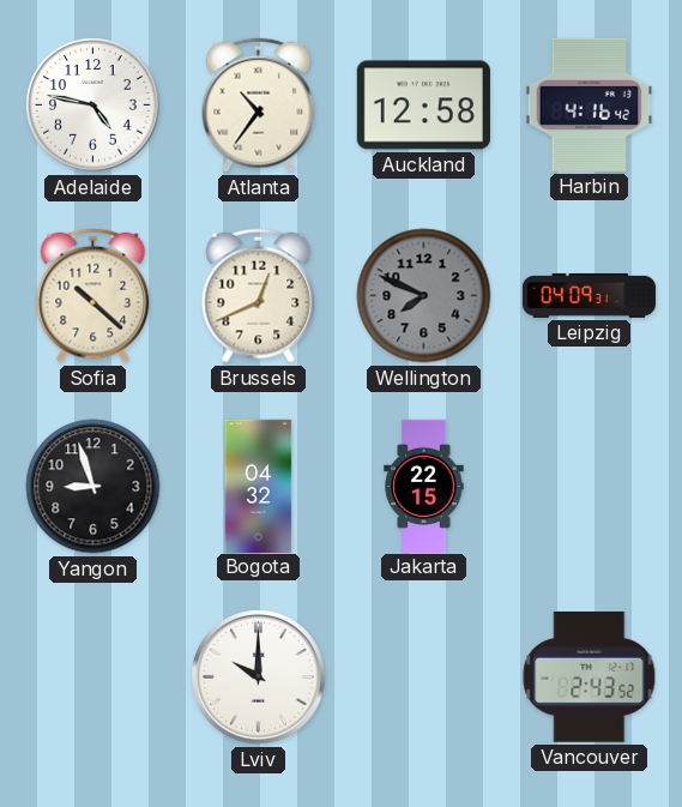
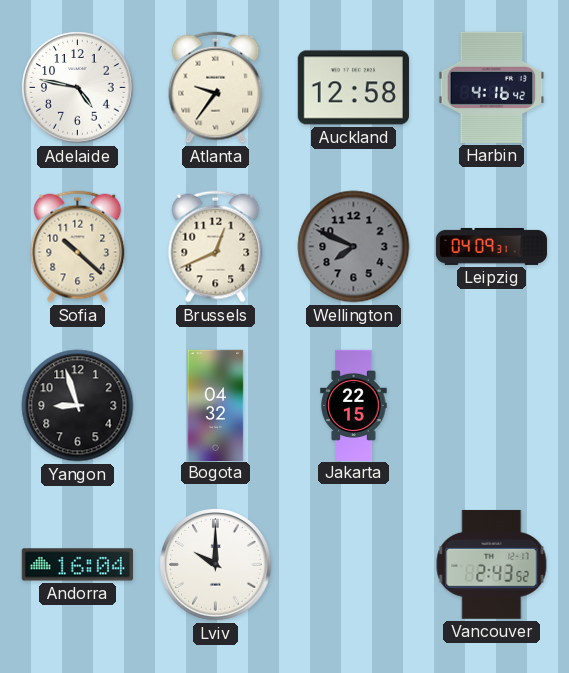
Atlanta: 10:36 -> 9:36
Andorra: none -> 16:04
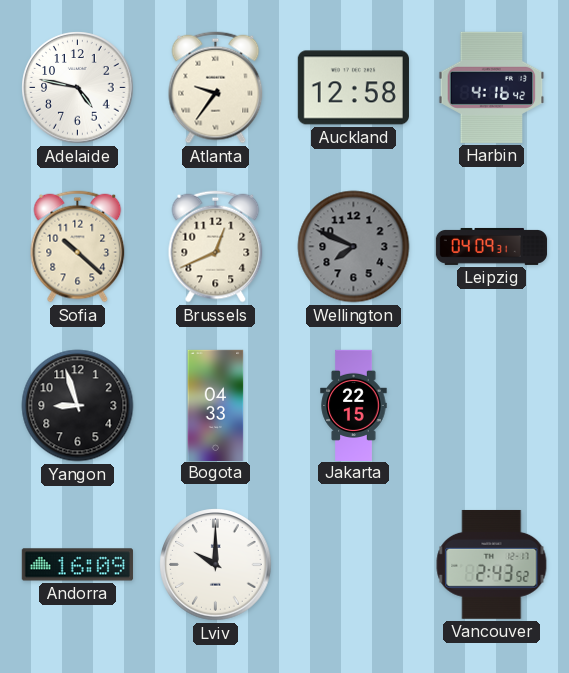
Bogota: 04:32 -> 04:33
Andorra: 16:04 -> 16:09
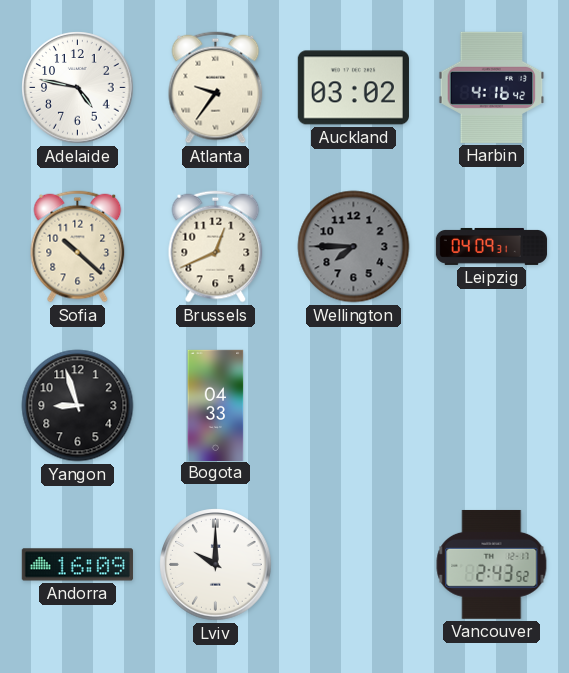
Auckland: 12:58 -> 03:02
Wellington: 7:49 -> 7:45
Jakarta: 22:15 -> none
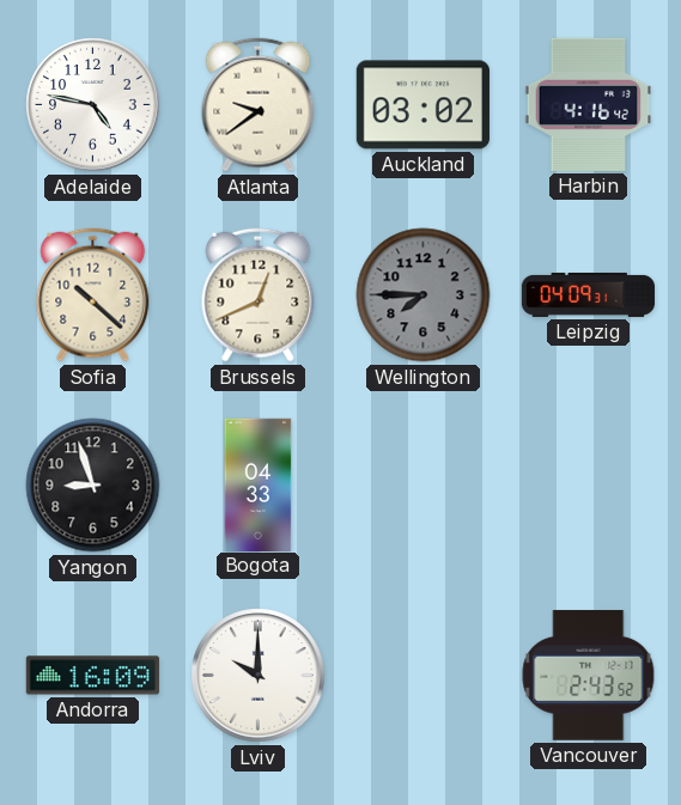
Atlanta: 9:36 -> 9:39
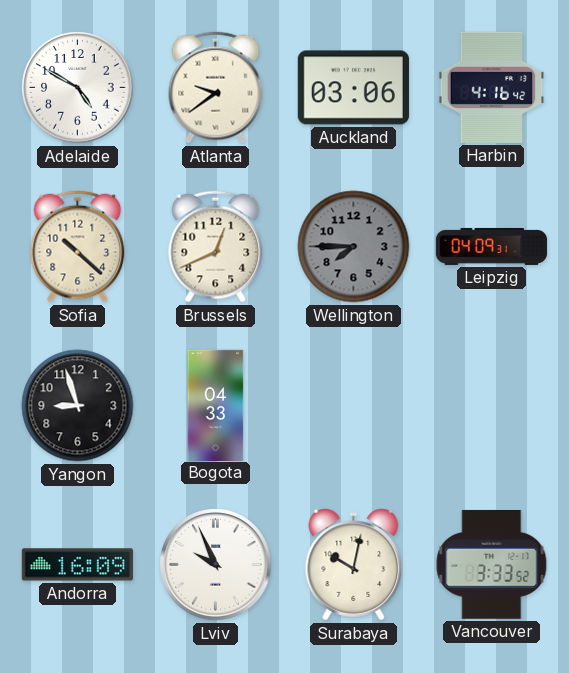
Adelaide: 4:47 -> 4:50
Auckland: 03:02 -> 03:06
Lviv: 10:00 -> 9:56
Surabaya: none -> 10:02
Vancouver: 2:43 -> 3:33
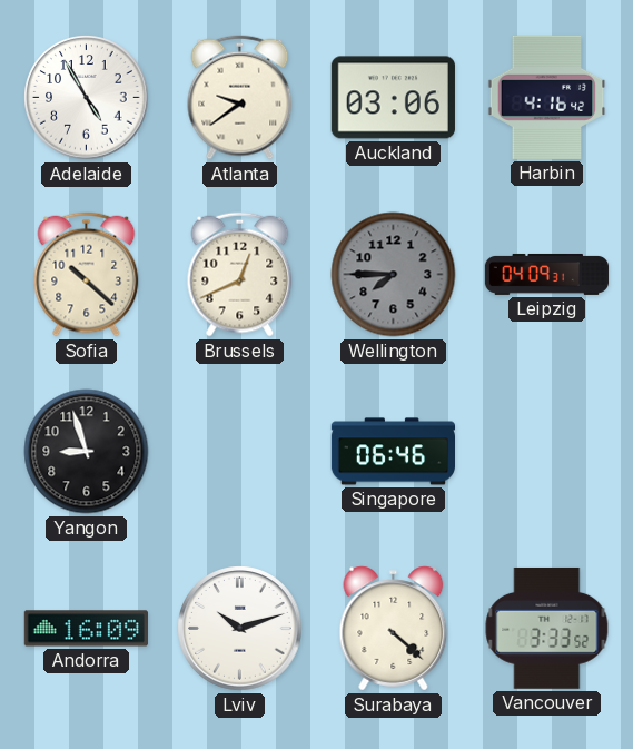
Adelaide: 4:50 -> 4:55
Bogota: 04:33 -> none
Singapore: none -> 06:46
Lviv: 9:56 -> 10:12
Surabaya: 10:02 -> 4:22
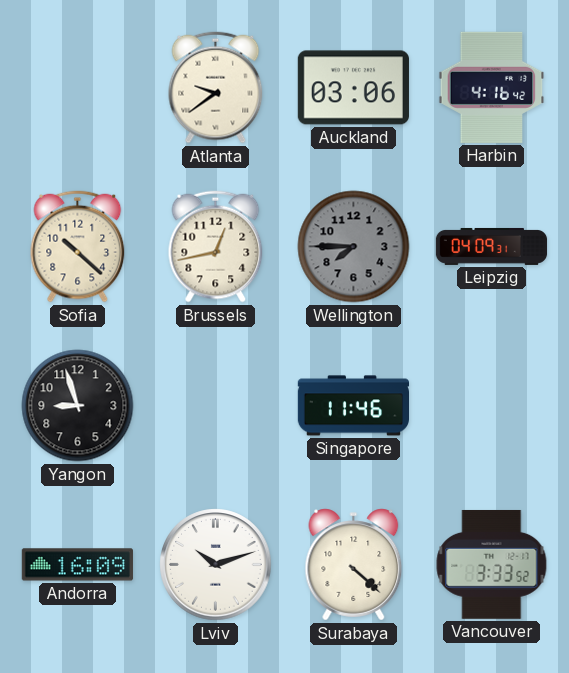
Adelaide: 4:55 -> none
Brussels: 12:41 -> 12:43
Singapore: 06:46 -> 11:46
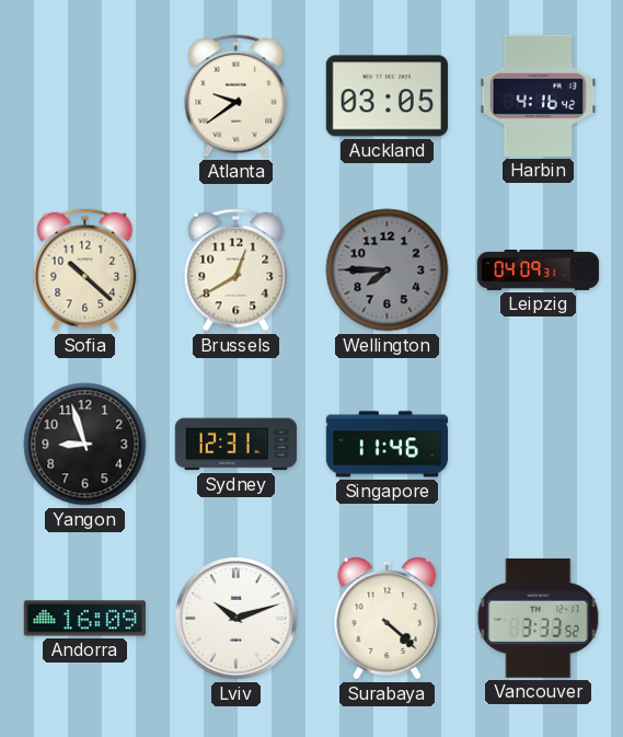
Auckland: 03:06 -> 03:05
Brussels: 12:43 -> 12:40
Sydney: none -> 12:31
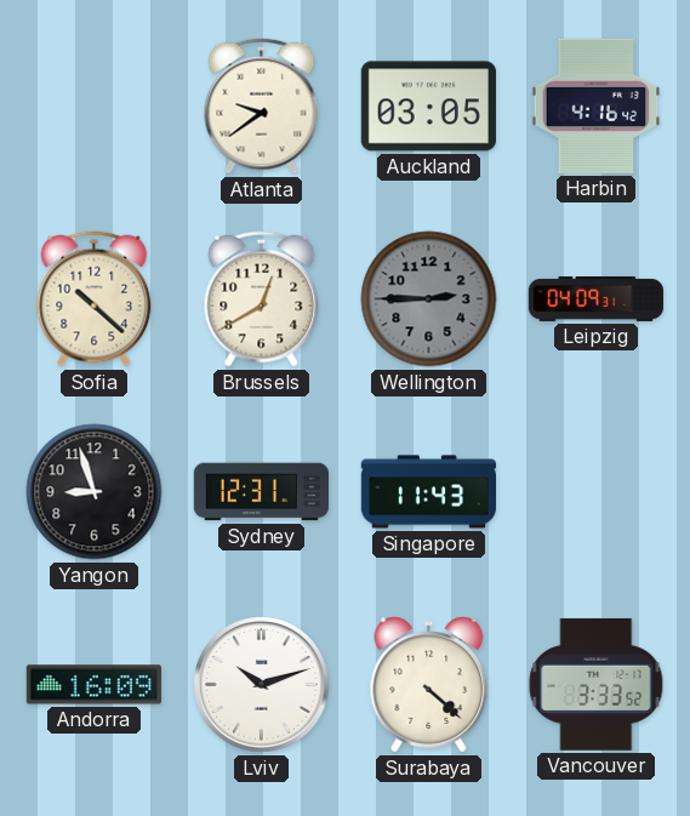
Wellington: 7:45 -> 2:45
Singapore: 11:46 -> 11:43
